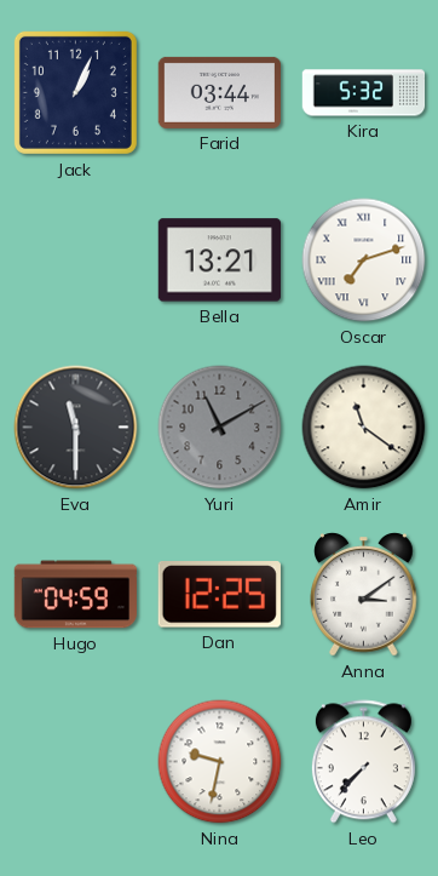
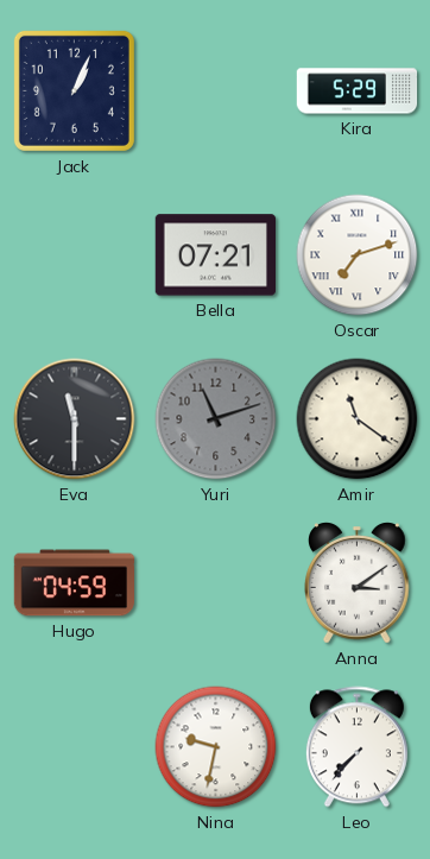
Farid: 03:44 -> none
Kira: 5:32 -> 5:29
Bella: 13:21 -> 07:21
Yuri: 11:10 -> 11:12
Dan: 12:25 -> none
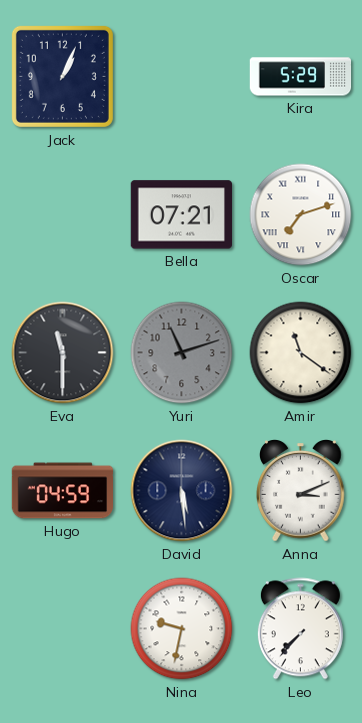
David: none -> 5:29
Anna: 3:09 -> 3:11
